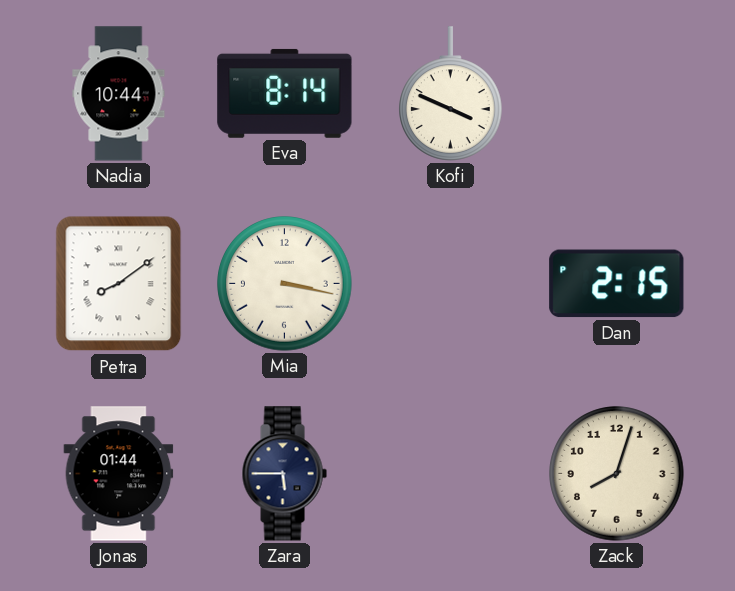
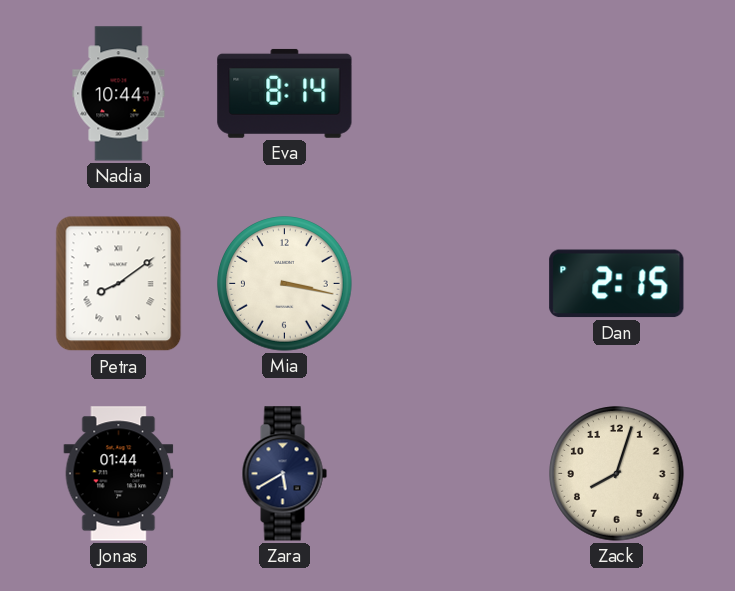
Kofi: 3:49 -> none
Zara: 5:45 -> 5:40
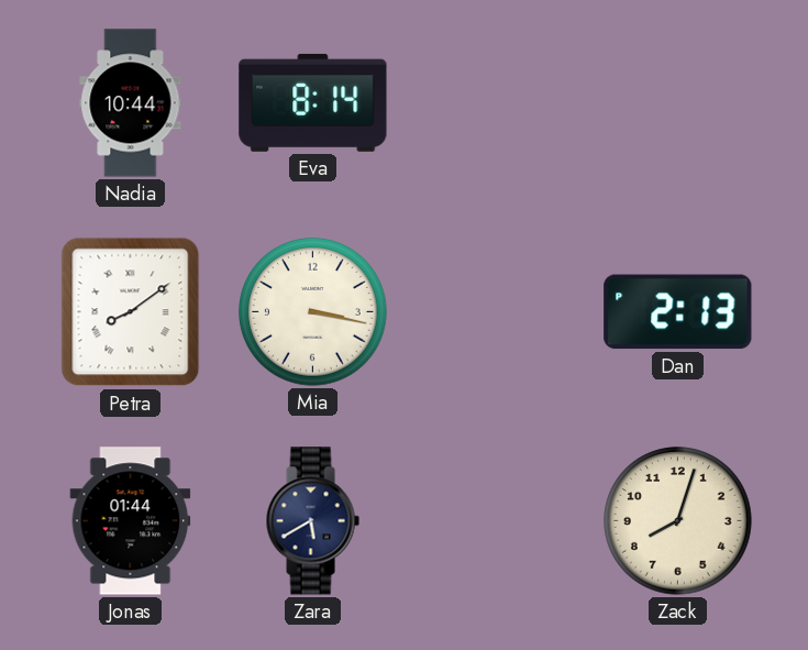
Dan: 2:15 -> 2:13
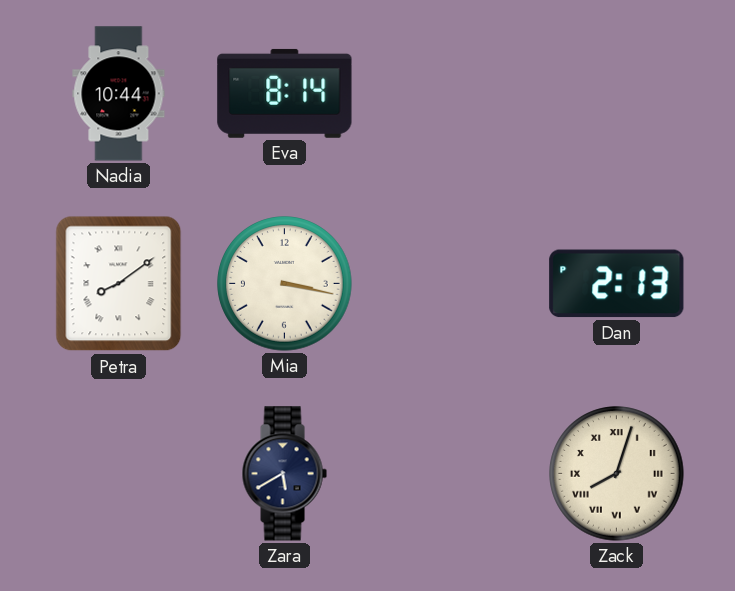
Jonas: 01:44 -> none
Zack numerals: Arabic -> Roman
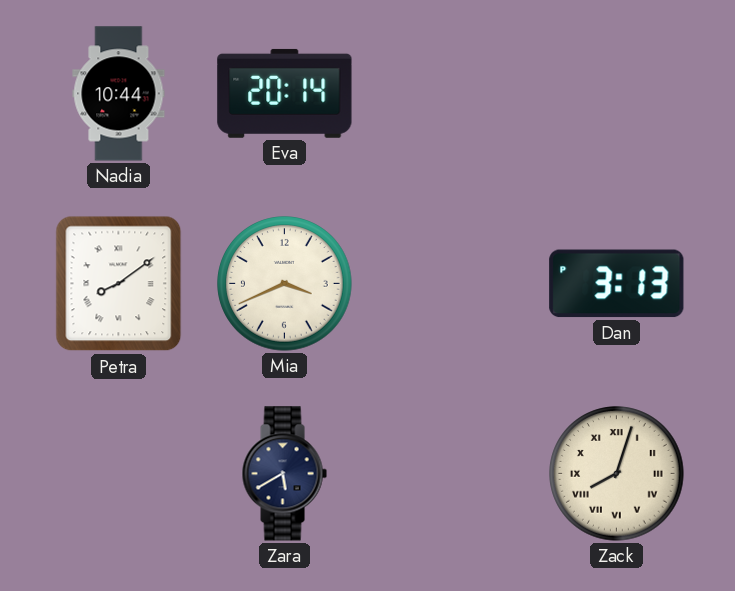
Eva: 8:14 -> 20:14
Mia: 3:17 -> 3:41
Dan: 2:13 -> 3:13
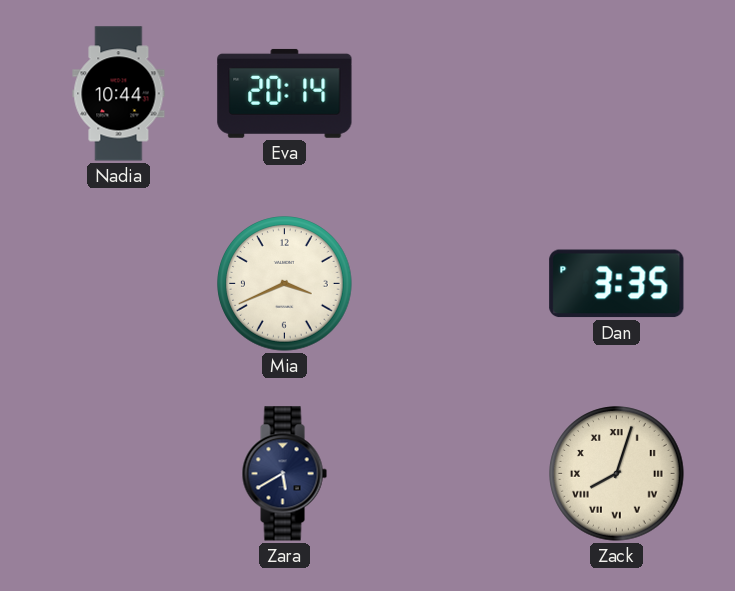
Petra: 8:09 -> none
Dan: 3:13 -> 3:35
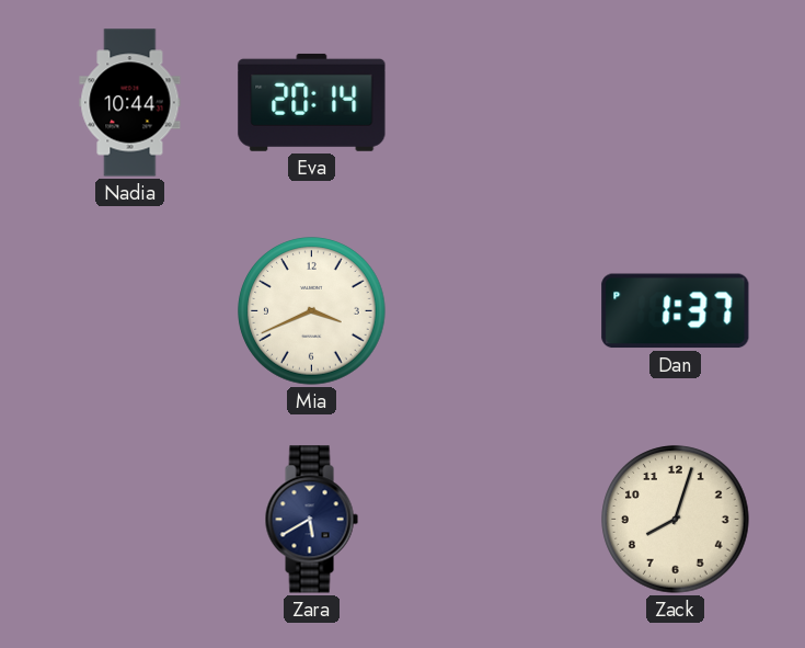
Dan: 3:35 -> 1:37
Zack numerals: Roman -> Arabic
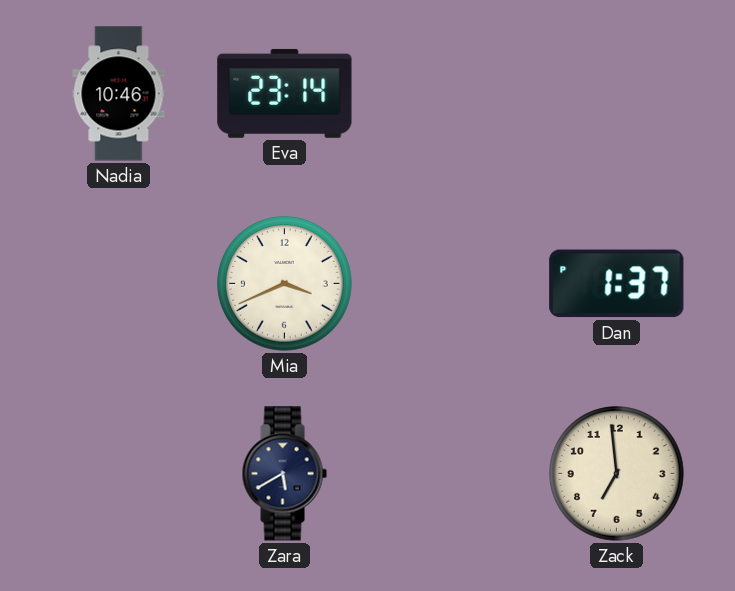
Nadia: 10:44 -> 10:46
Eva: 20:14 -> 23:14
Zack: 8:03 -> 6:59
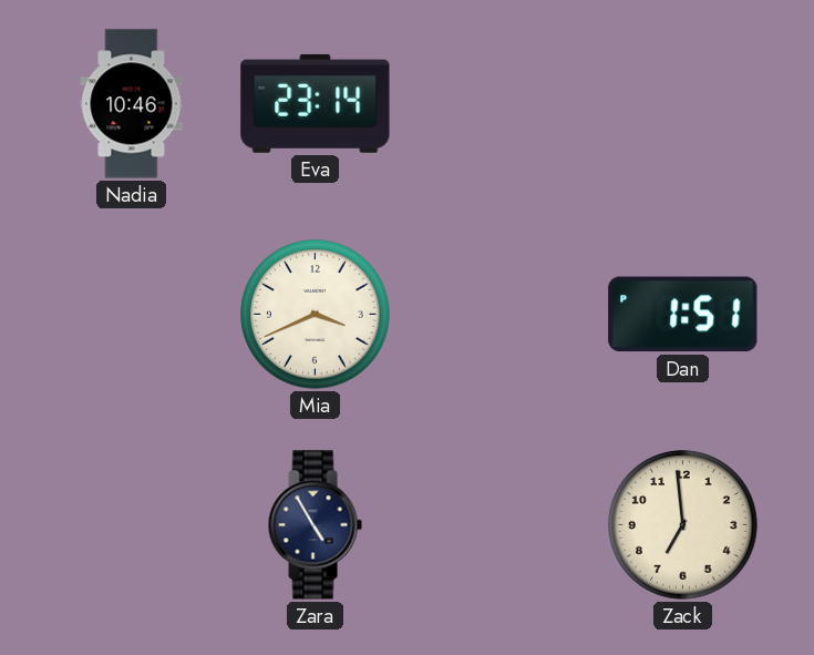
Dan: 1:37 -> 1:51
Zara: 5:40 -> 4:55
